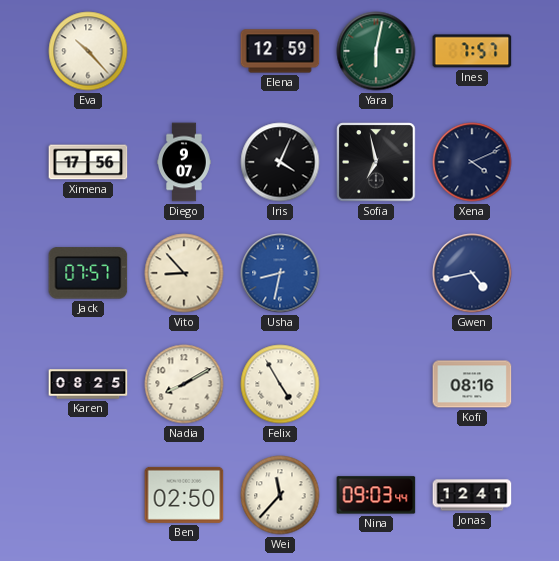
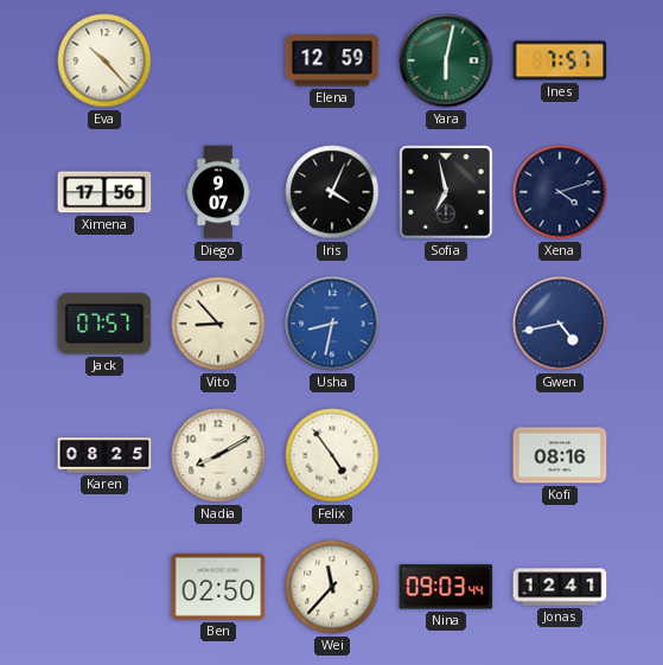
Xena: 4:11 -> 4:12
Felix: 4:55 -> 4:54
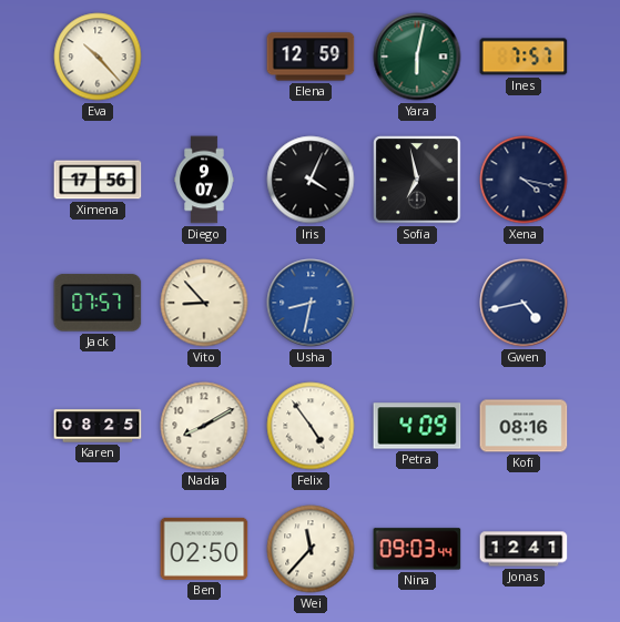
Xena: 4:12 -> 4:17
Petra: none -> 4:09
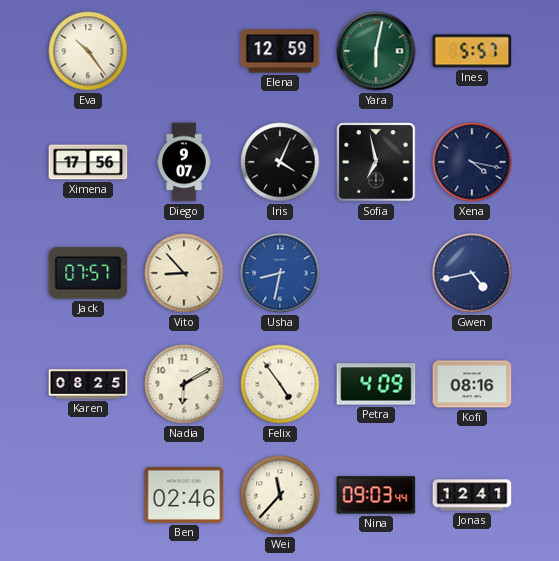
Eva: 10:23 -> 10:24
Ines: 7:57 -> 5:57
Nadia: 8:10 -> 6:10
Ben: 02:50 -> 02:46
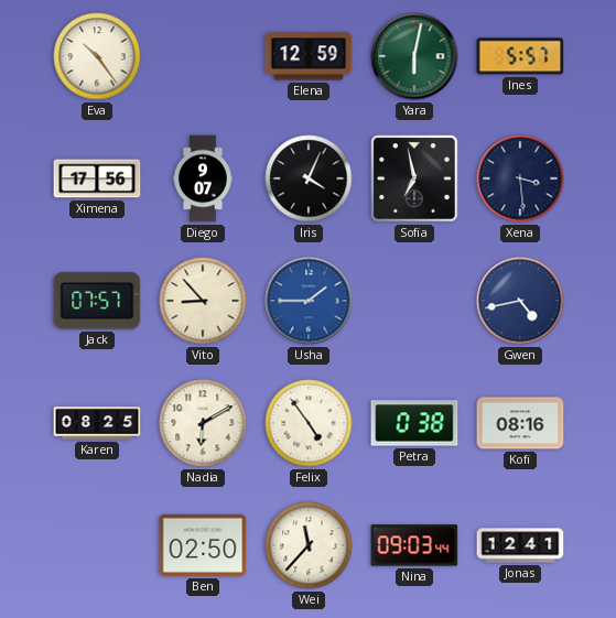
Xena: 4:17 -> 3:29
Usha: 8:32 -> 1:45
Petra: 4:09 -> 0:38
Ben: 02:46 -> 02:50
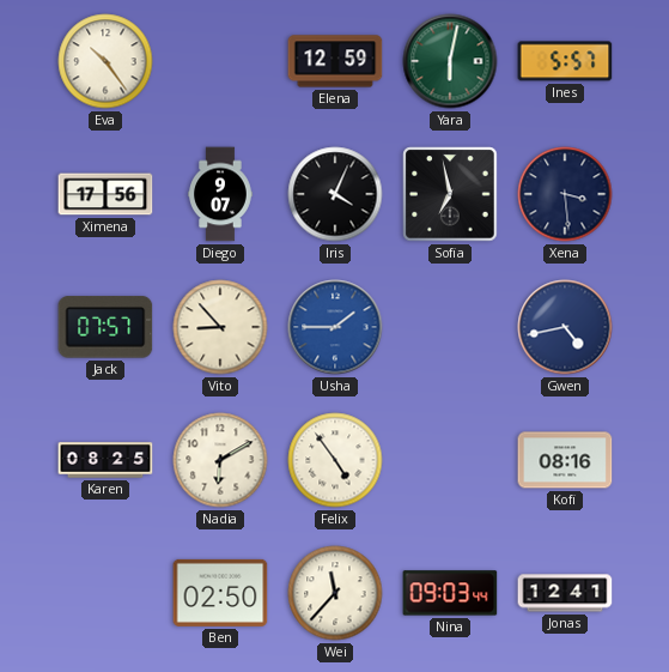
Petra: 0:38 -> none
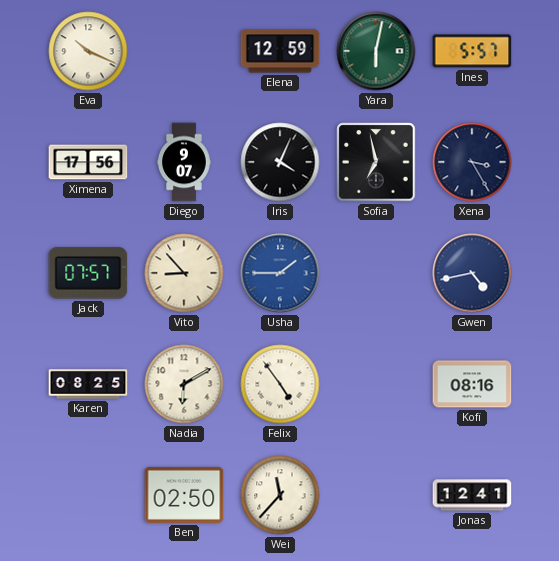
Eva: 10:24 -> 10:19
Xena: 3:29 -> 3:25
Nina: 09:03 -> none
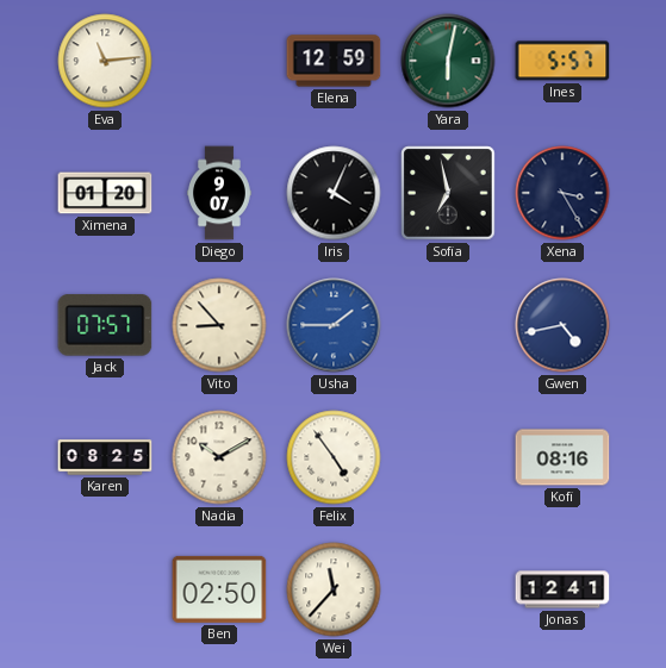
Eva: 10:19 -> 11:14
Ximena: 17:56 -> 01:20
Nadia: 6:10 -> 10:10
